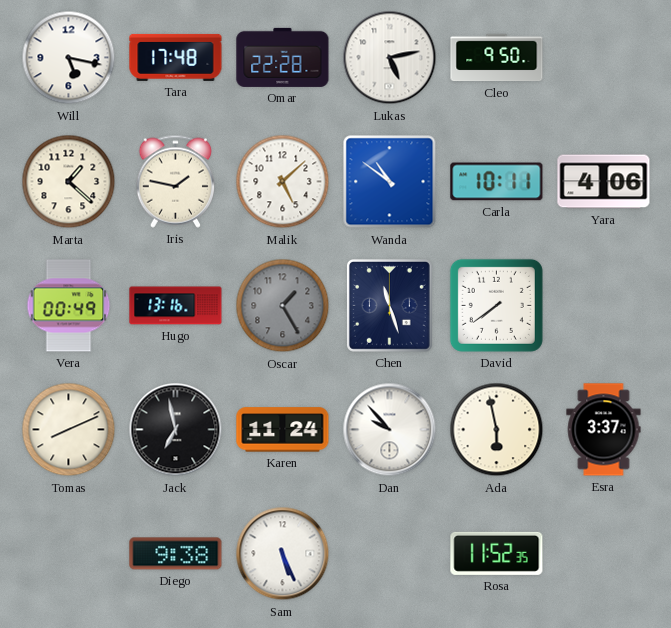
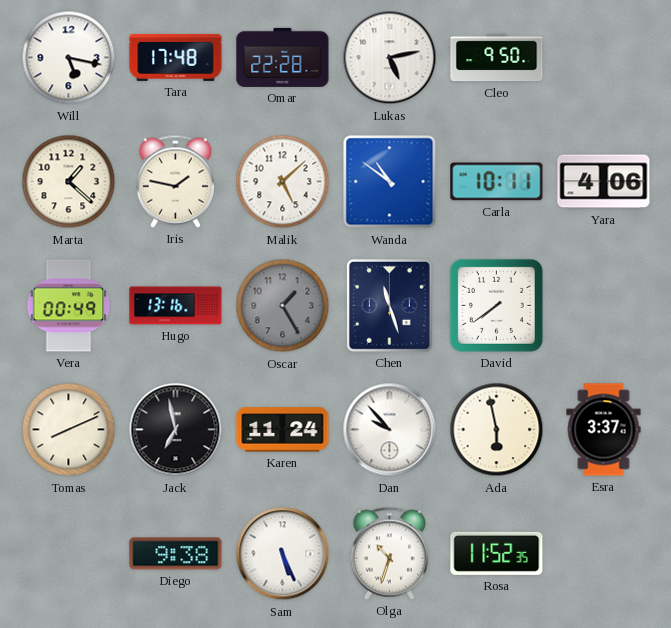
Olga: none -> 10:33
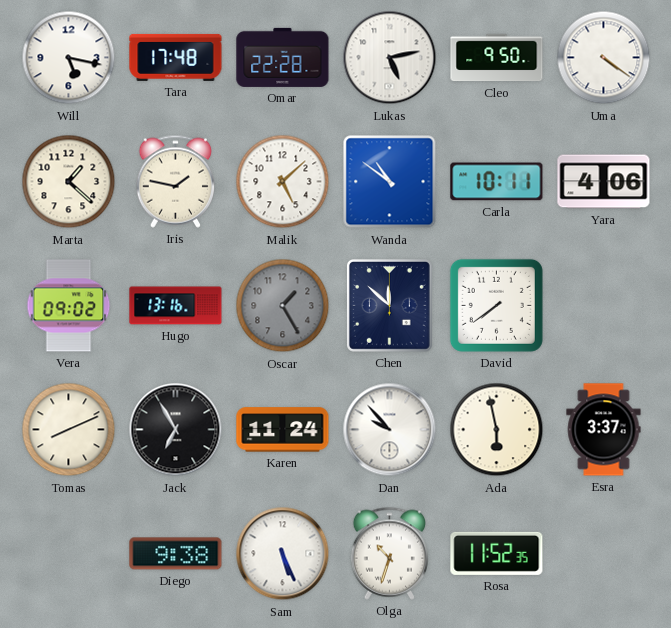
Uma: none -> 4:21
Vera: 00:49 -> 09:02
Chen: 11:27 -> 11:52
Jack: 6:58 -> 6:55
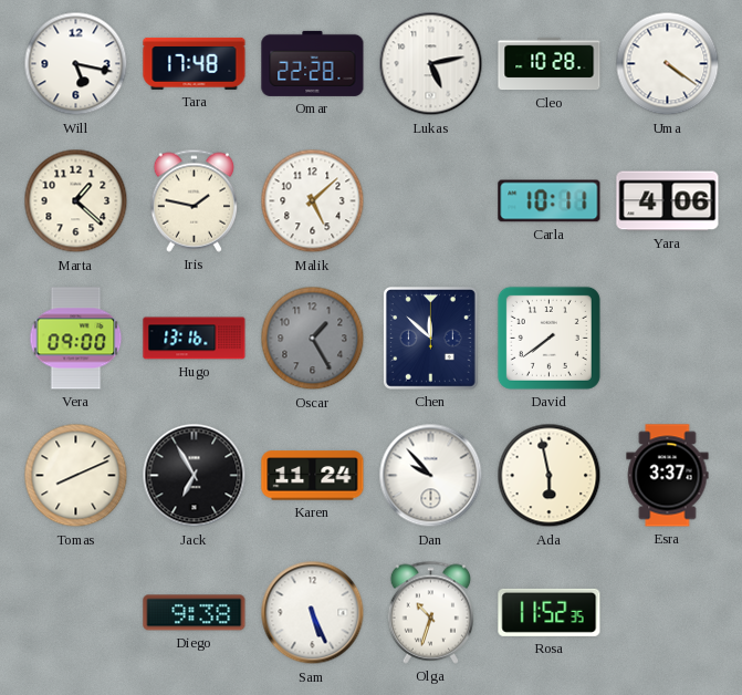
Cleo: 9:50 -> 10:28
Wanda: 10:51 -> none
Vera: 09:02 -> 09:00
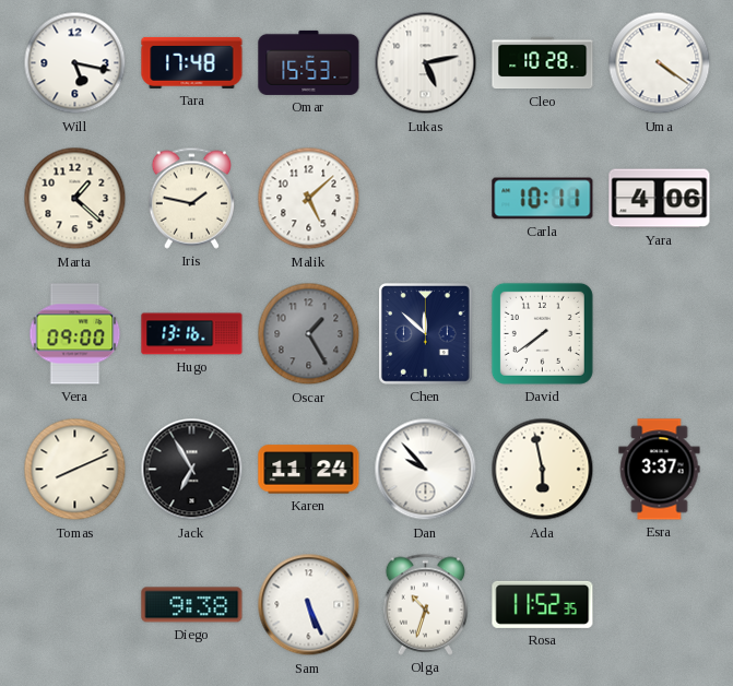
Omar: 22:28 -> 15:53
